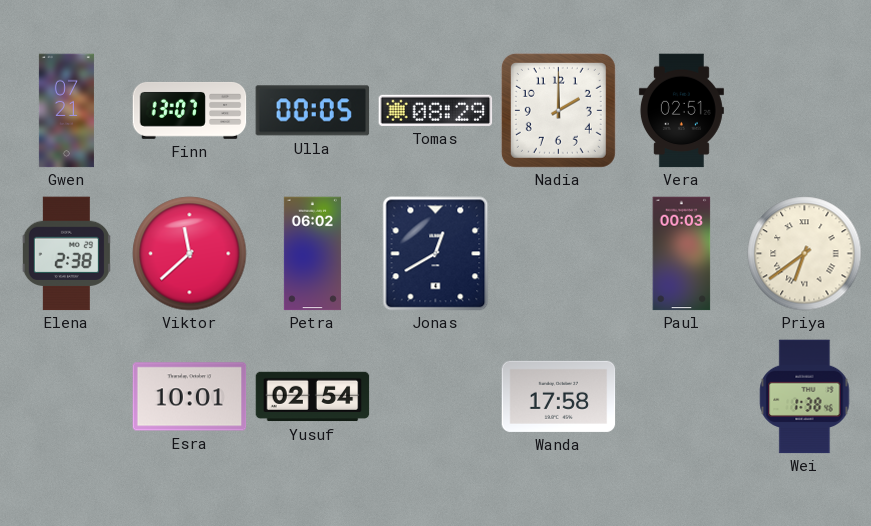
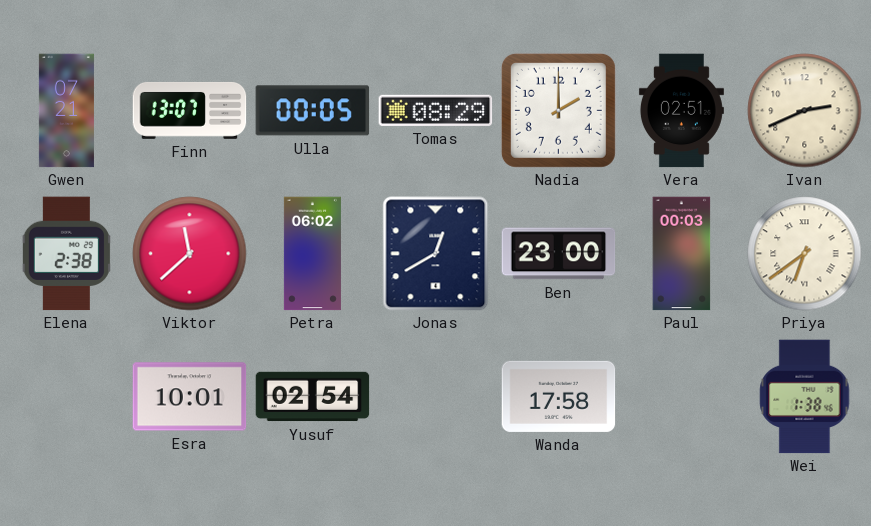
Ivan: none -> 2:41
Ben: none -> 23:00
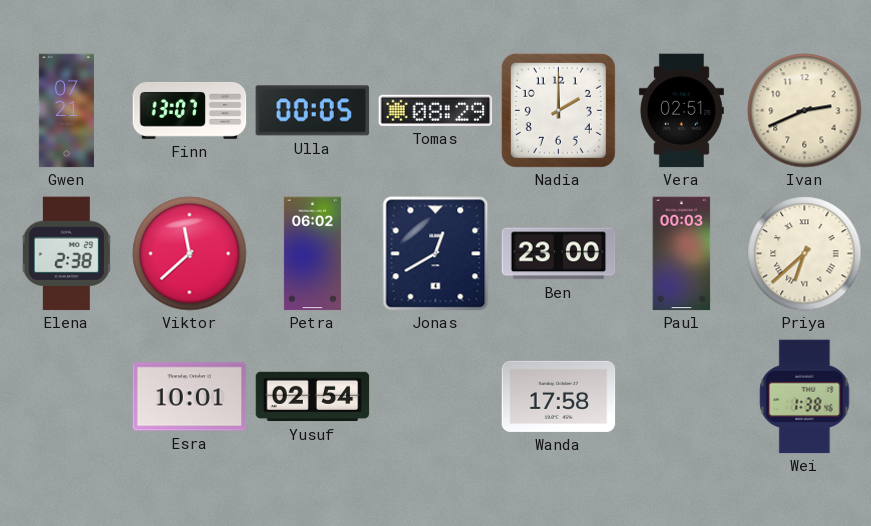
Priya: 6:39 -> 6:38
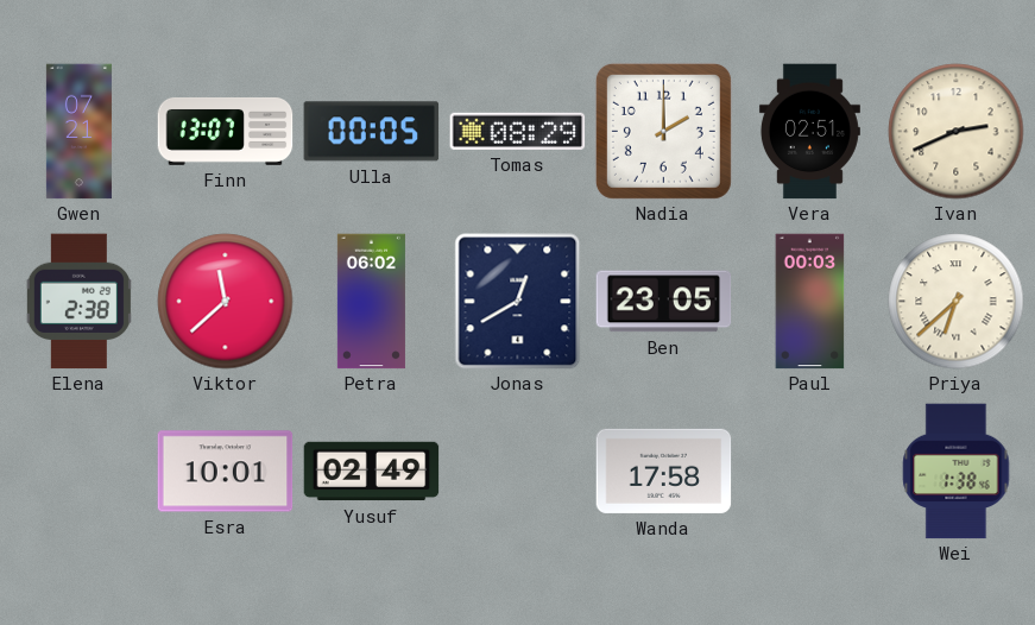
Ben: 23:00 -> 23:05
Yusuf: 02:54 -> 02:49
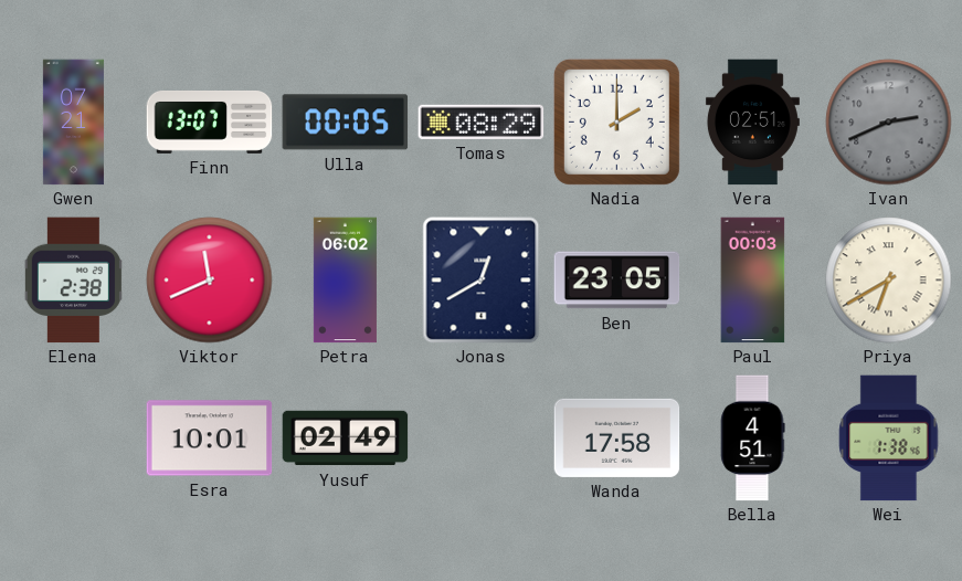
Ivan dial: cream -> grey
Viktor: 11:38 -> 11:41
Priya: 6:38 -> 6:40
Bella: none -> 4:51
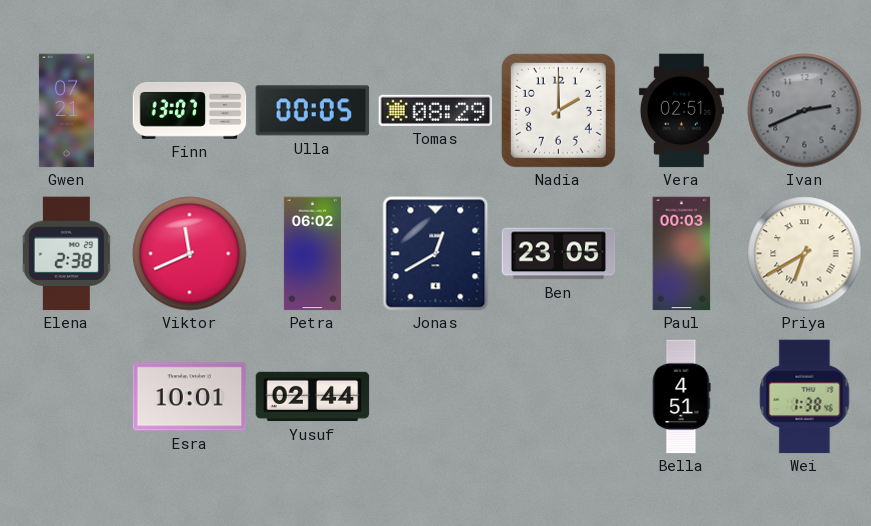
Yusuf: 02:49 -> 02:44
Wanda: 17:58 -> none
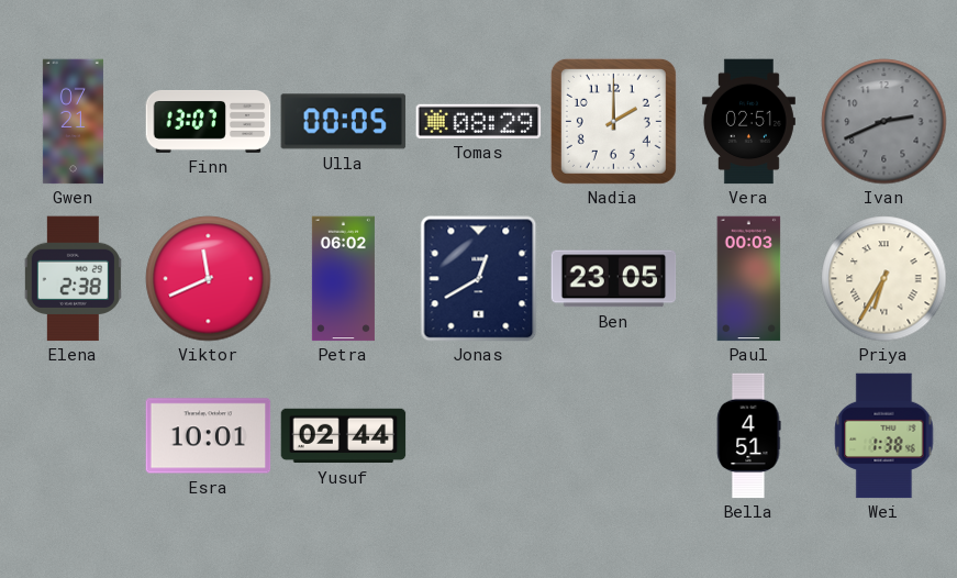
Priya: 6:40 -> 6:35
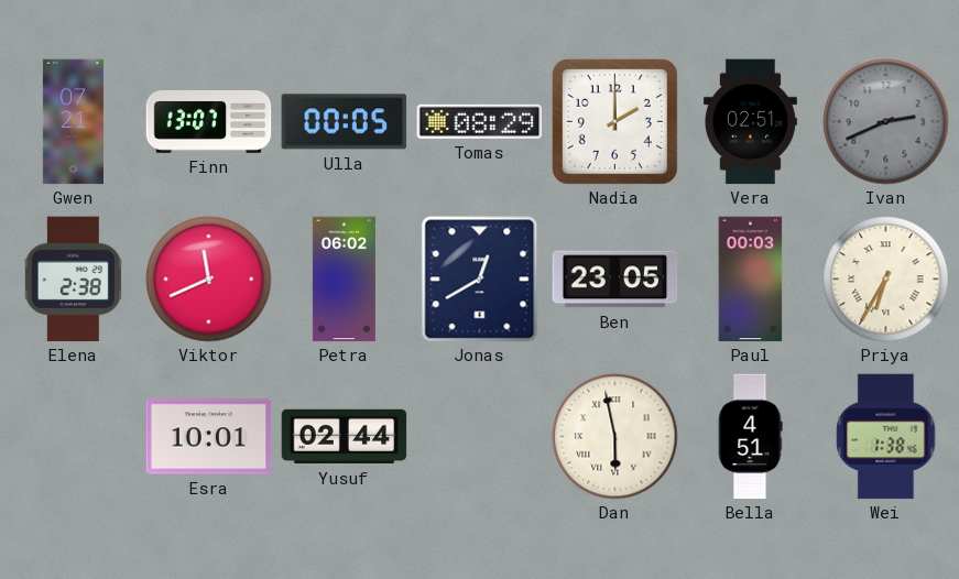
Dan: none -> 5:58
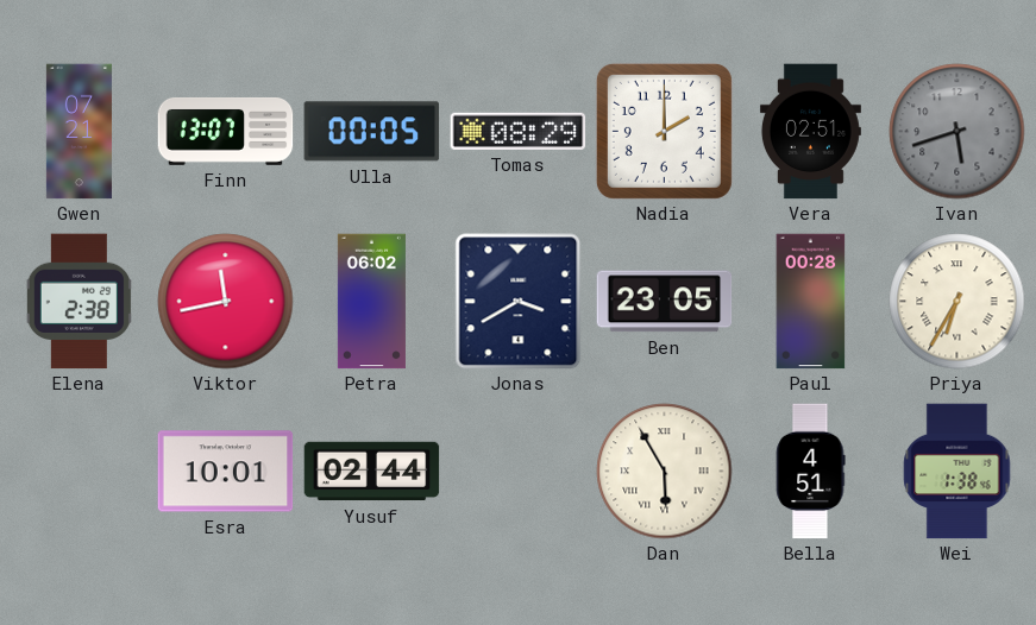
Ivan: 2:41 -> 5:42
Viktor: 11:41 -> 11:43
Jonas: 12:40 -> 3:40
Paul: 00:03 -> 00:28
Dan: 5:58 -> 5:55
